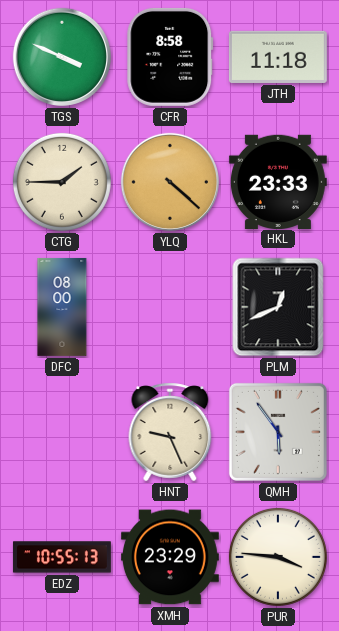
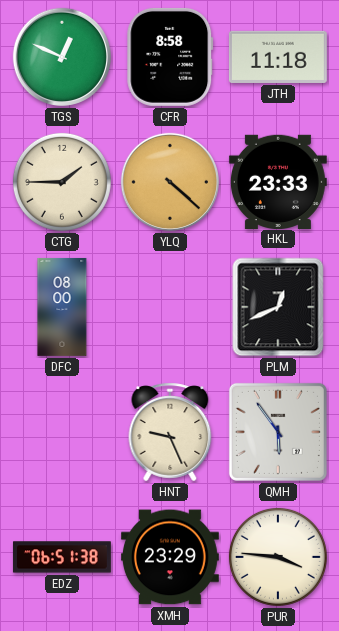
TGS: 3:49 -> 12:49
EDZ: 10:55 -> 06:51
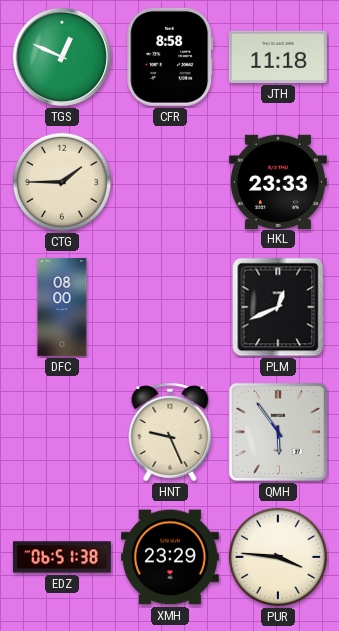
YLQ: 4:22 -> none
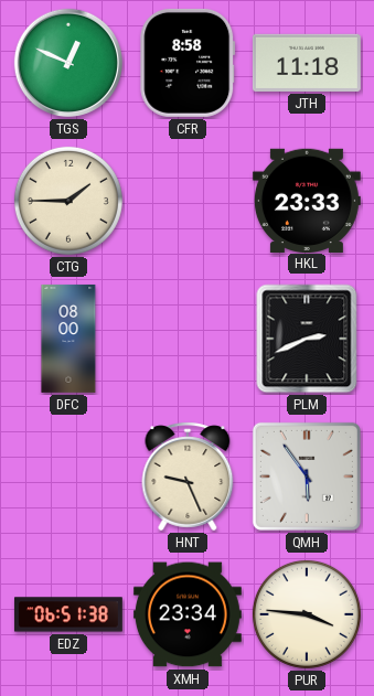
PLM: 12:41 -> 2:41
XMH: 23:29 -> 23:34
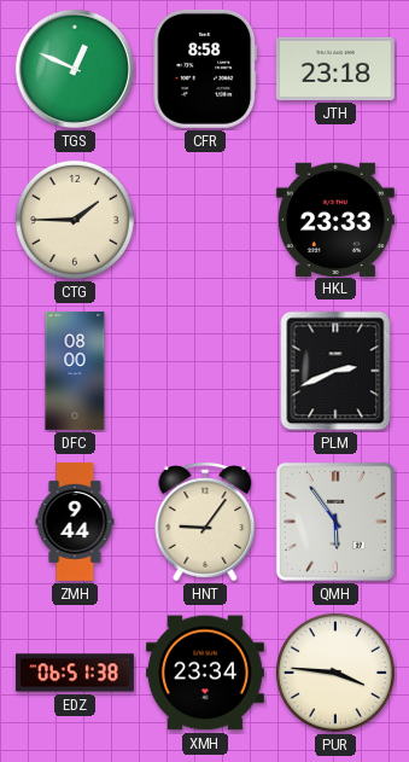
JTH: 11:18 -> 23:18
ZMH: none -> 9:44
HNT: 9:26 -> 9:06
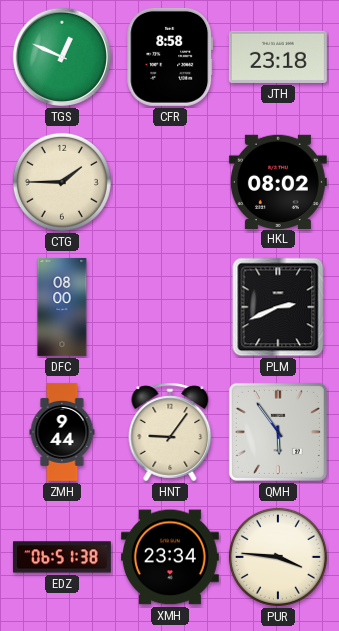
HKL: 23:33 -> 08:02
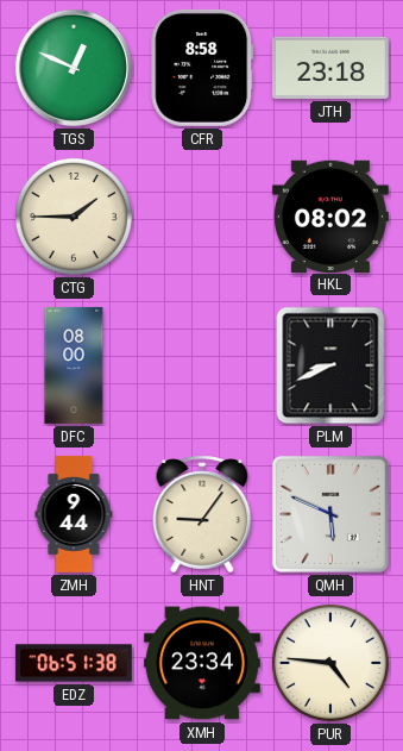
PLM: 2:41 -> 8:41
QMH: 5:54 -> 5:49
PUR: 3:46 -> 4:46
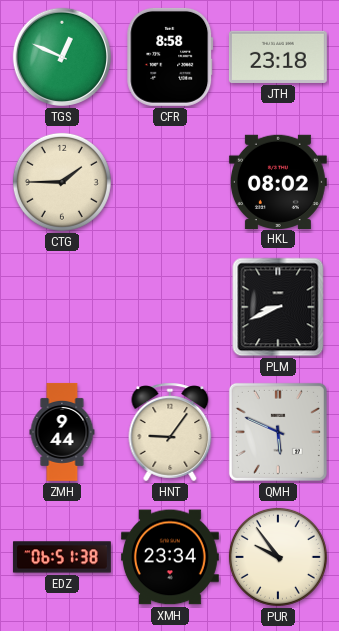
DFC: 08:00 -> none
PUR: 4:46 -> 9:54
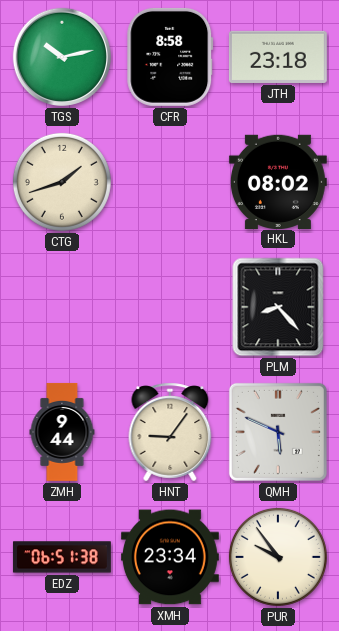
TGS: 12:49 -> 10:13
CTG: 1:45 -> 1:42
PLM: 8:41 -> 8:23
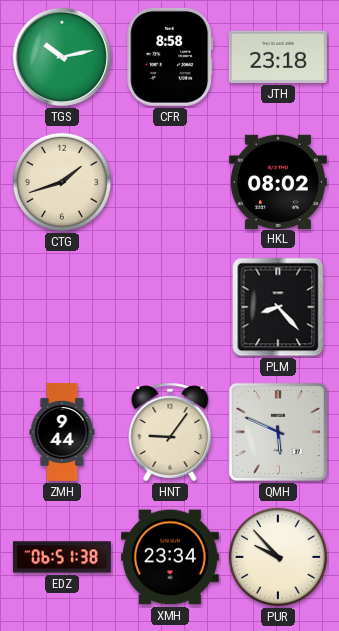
PUR: 9:54 -> 9:53
